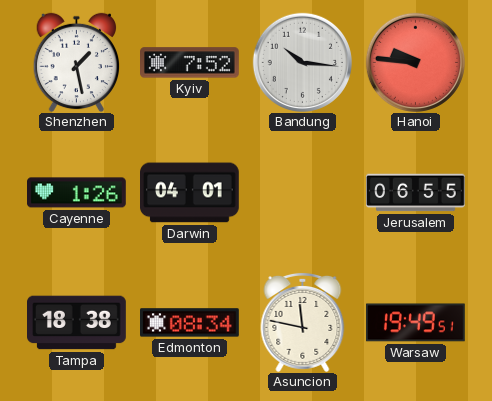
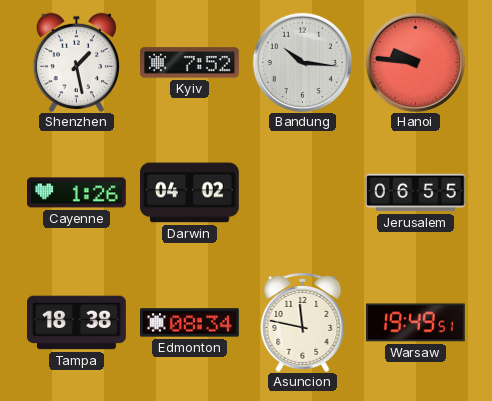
Darwin: 04:01 -> 04:02
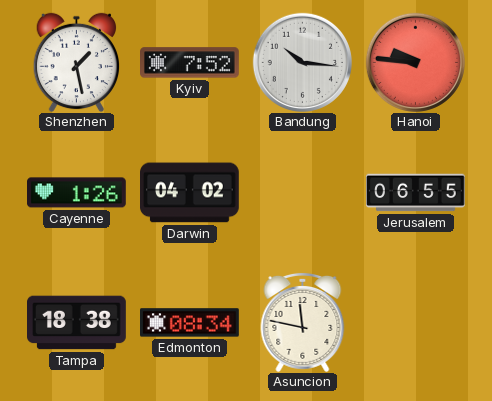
Warsaw: 19:49 -> none
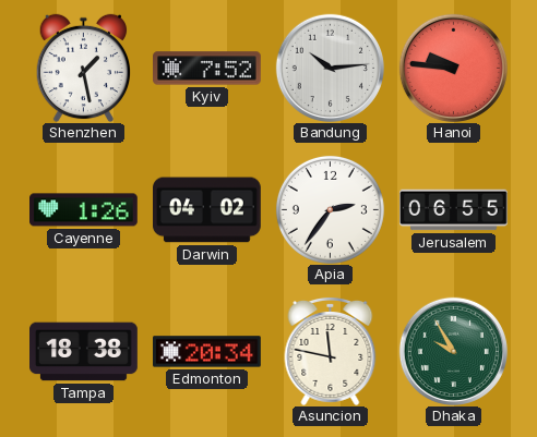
Bandung: 10:16 -> 10:14
Apia: none -> 2:36
Edmonton: 08:34 -> 20:34
Dhaka: none -> 9:55
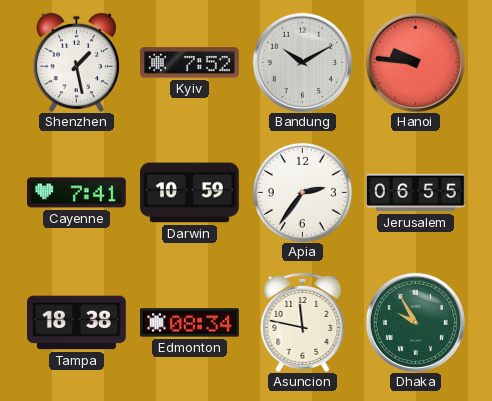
Bandung: 10:14 -> 10:10
Cayenne: 1:26 -> 7:41
Darwin: 04:02 -> 10:59
Edmonton: 20:34 -> 08:34
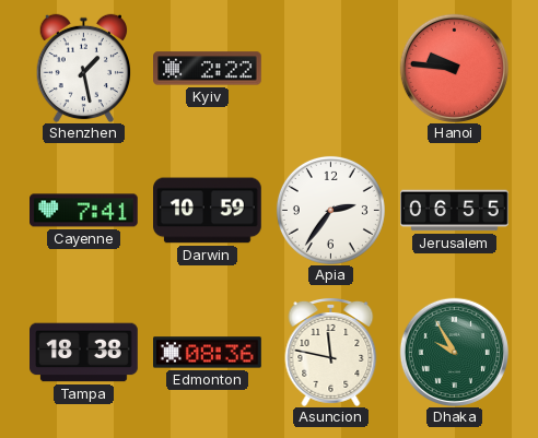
Kyiv: 7:52 -> 2:22
Bandung: 10:10 -> none
Edmonton: 08:34 -> 08:36
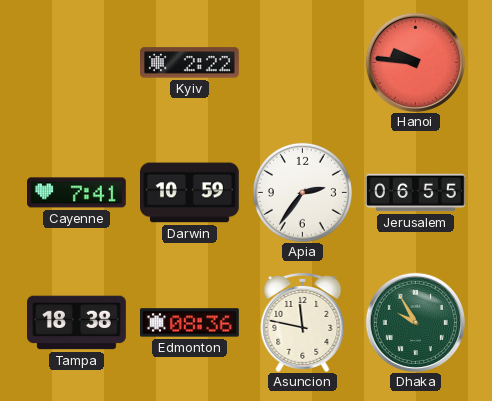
Shenzhen: 1:28 -> none
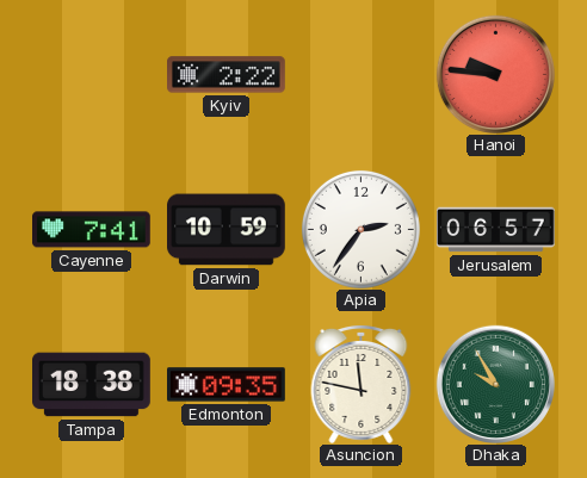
Jerusalem: 06:55 -> 06:57
Edmonton: 08:36 -> 09:35
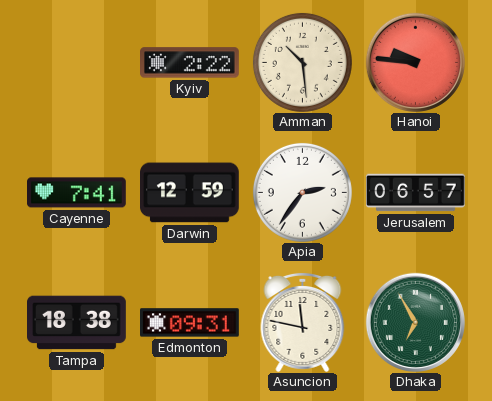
Amman: none -> 10:29
Darwin: 10:59 -> 12:59
Edmonton: 09:35 -> 09:31
Dhaka: 9:55 -> 6:55
